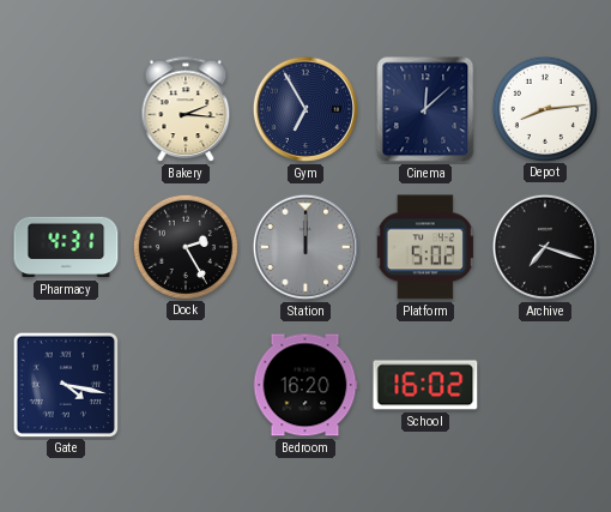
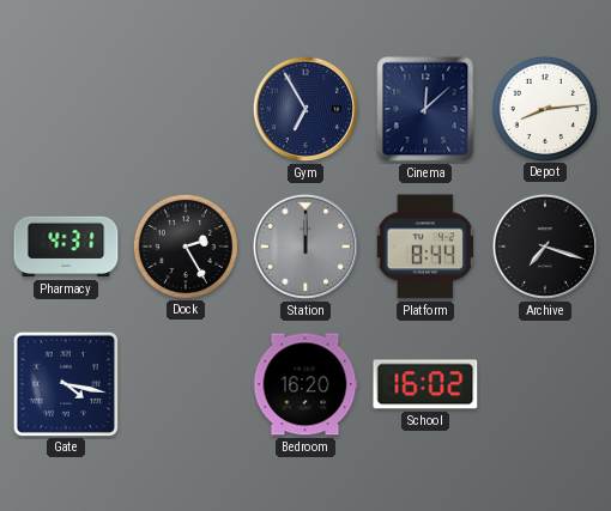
Bakery: 2:16 -> none
Platform: 5:02 -> 8:44
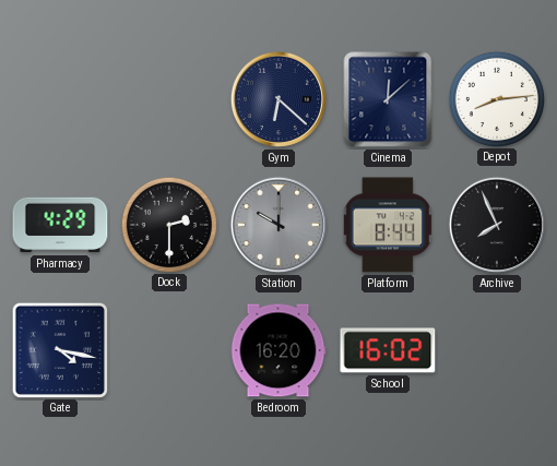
Gym: 6:55 -> 6:22
Pharmacy: 4:31 -> 4:29
Dock: 2:25 -> 2:30
Station: 12:00 -> 10:00
Archive: 7:18 -> 7:56
